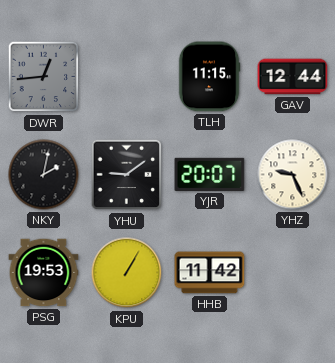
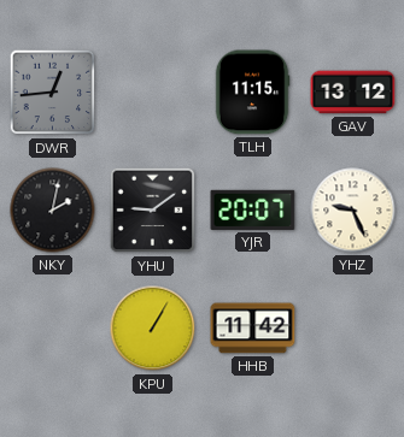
GAV: 12:44 -> 13:12
PSG: 19:53 -> none
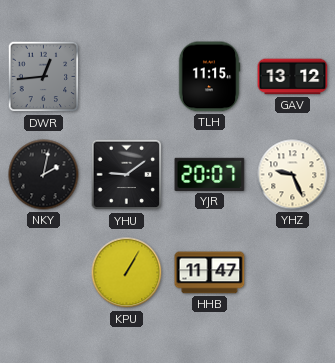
HHB: 11:42 -> 11:47
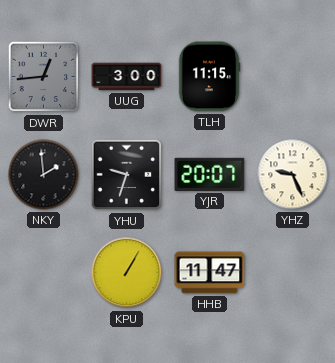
UUG: none -> 3:00
GAV: 13:12 -> none
NKY: 2:02 -> 1:59
YHU: 9:09 -> 9:33
